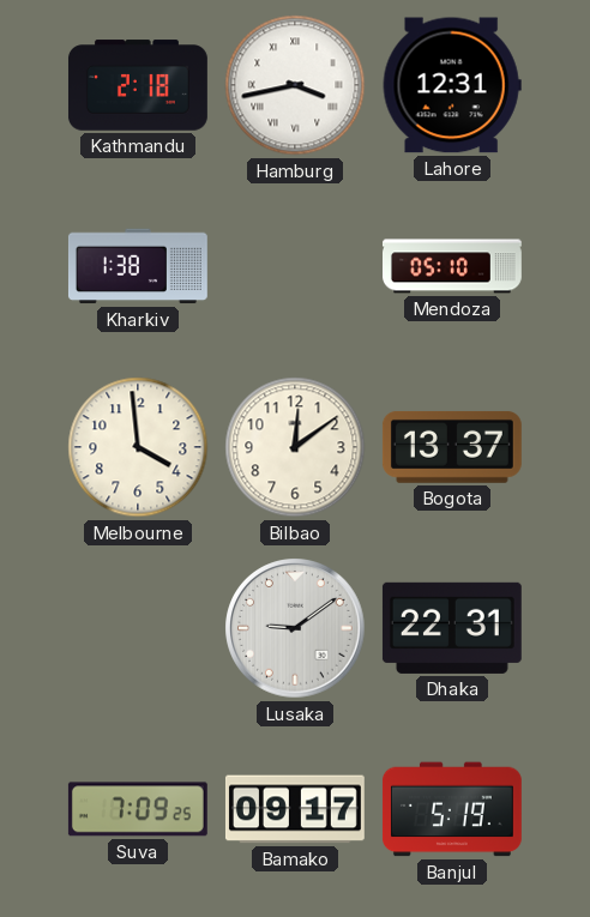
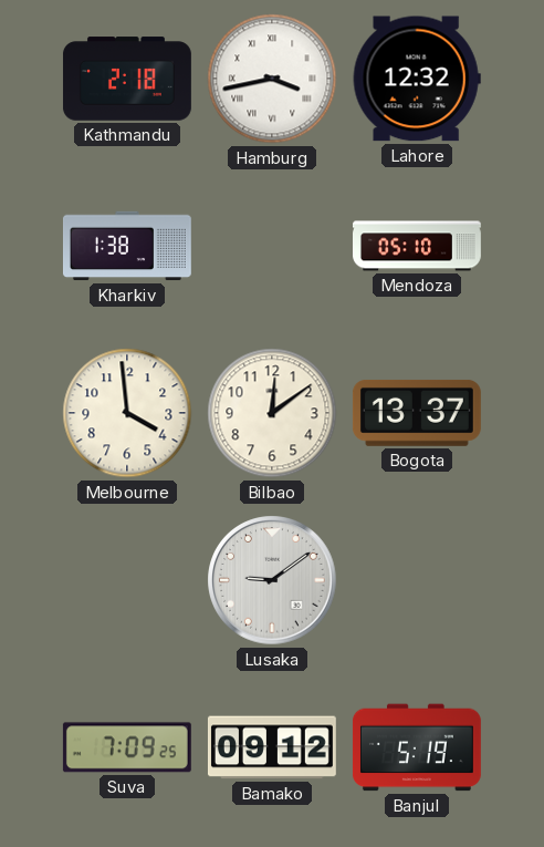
Lahore: 12:31 -> 12:32
Dhaka: 22:31 -> none
Bamako: 09:17 -> 09:12
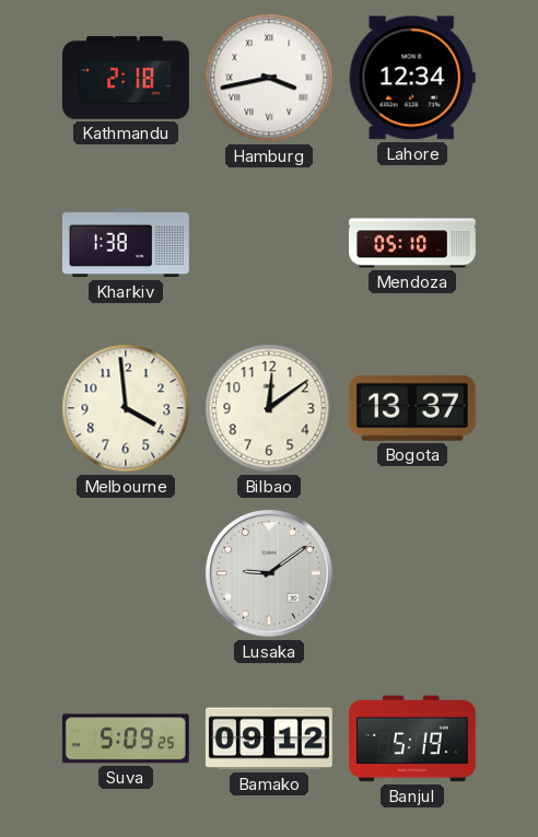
Lahore: 12:32 -> 12:34
Suva: 7:09 -> 5:09
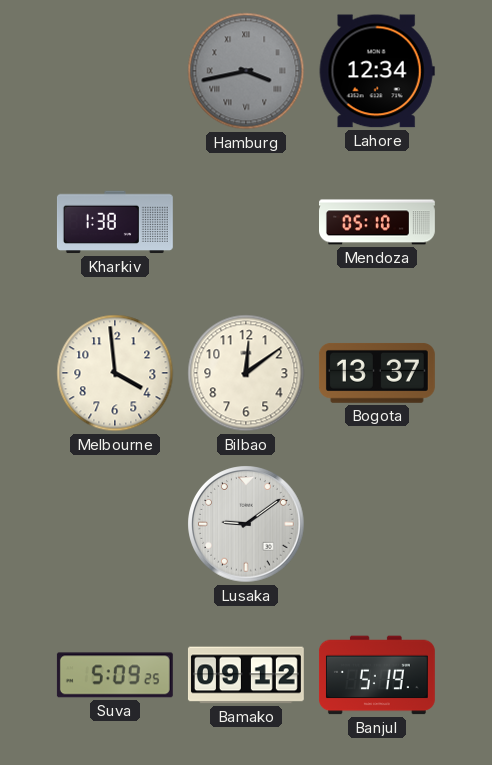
Kathmandu: 2:18 -> none
Hamburg dial: white -> grey
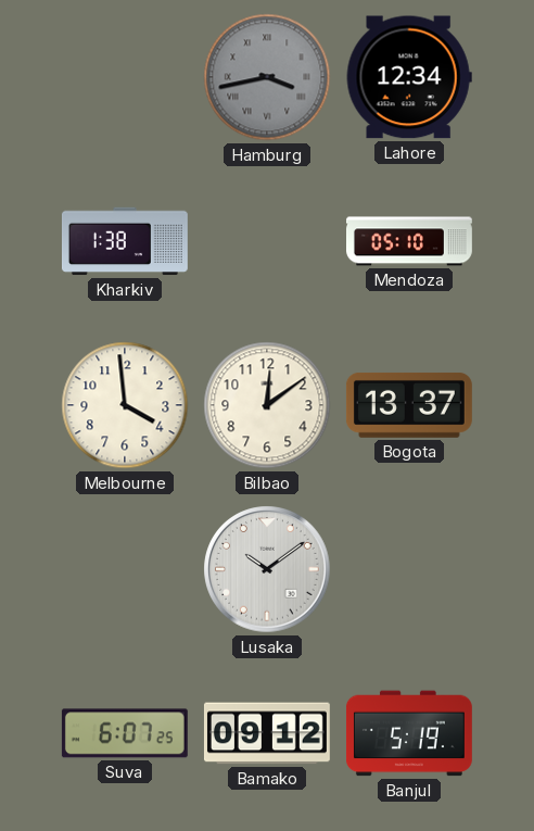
Lusaka: 9:09 -> 10:09
Suva: 5:09 -> 6:07
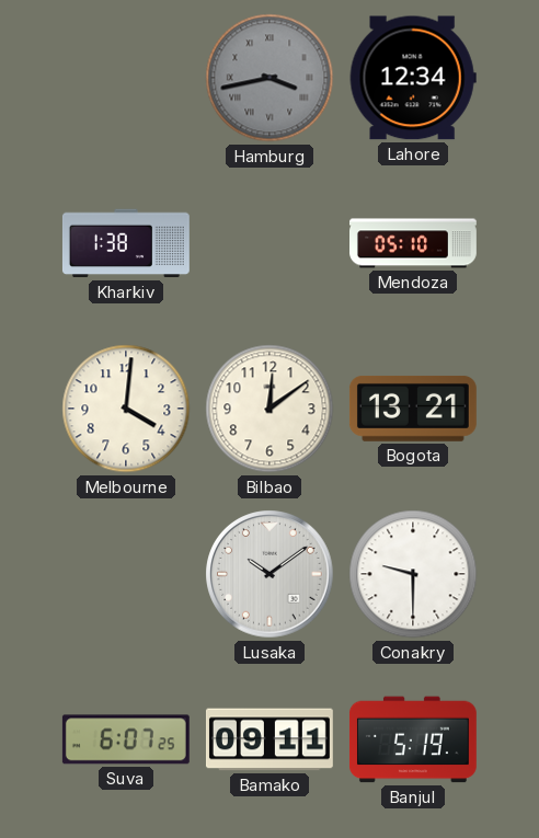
Melbourne: 3:59 -> 4:01
Bogota: 13:37 -> 13:21
Conakry: none -> 9:30
Bamako: 09:12 -> 09:11
